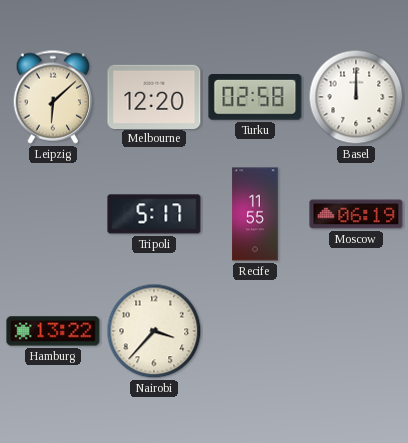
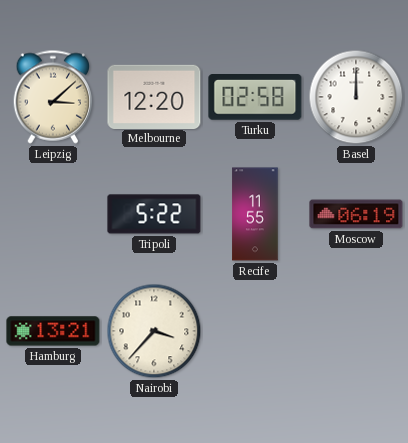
Leipzig: 6:08 -> 3:08
Tripoli: 5:17 -> 5:22
Hamburg: 13:22 -> 13:21
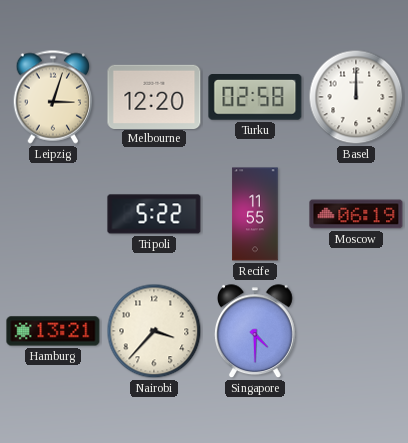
Leipzig: 3:08 -> 3:03
Singapore: none -> 4:30
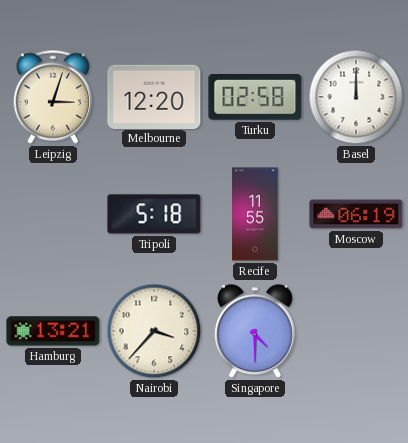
Tripoli: 5:22 -> 5:18
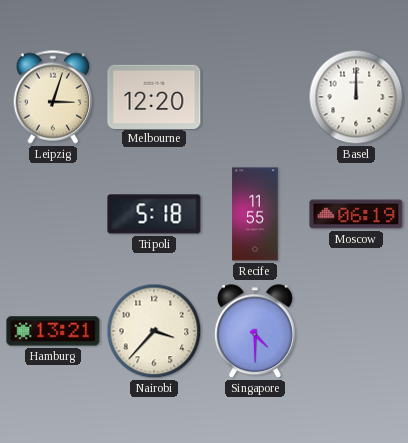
Turku: 02:58 -> none
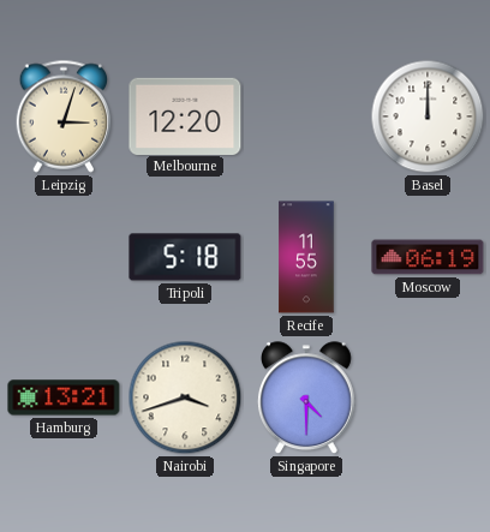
Nairobi: 3:37 -> 3:42
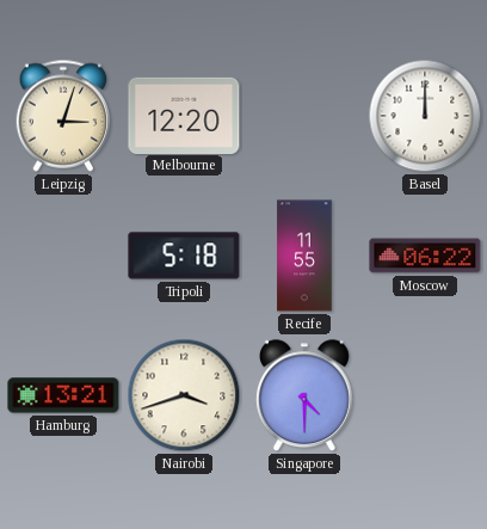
Moscow: 06:19 -> 06:22
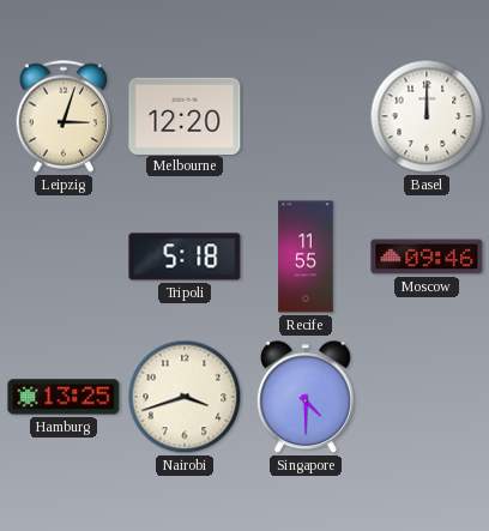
Moscow: 06:22 -> 09:46
Hamburg: 13:21 -> 13:25
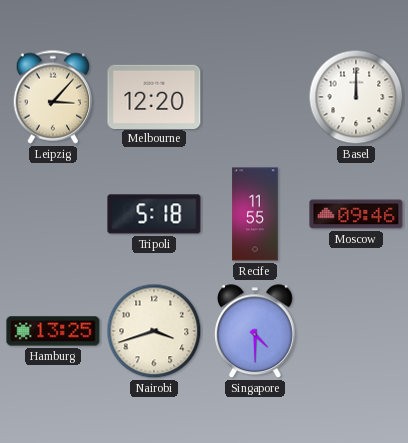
Leipzig: 3:03 -> 3:07
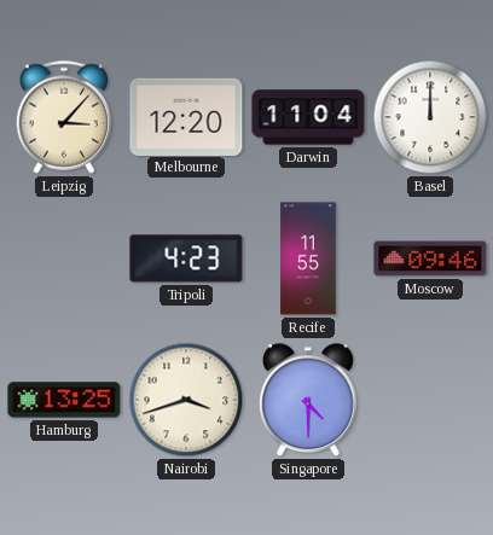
Darwin: none -> 11:04
Tripoli: 5:18 -> 4:23
